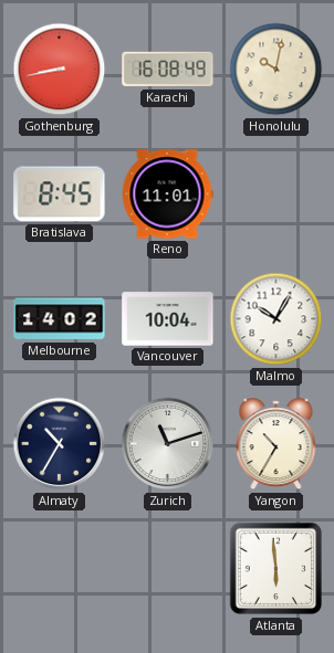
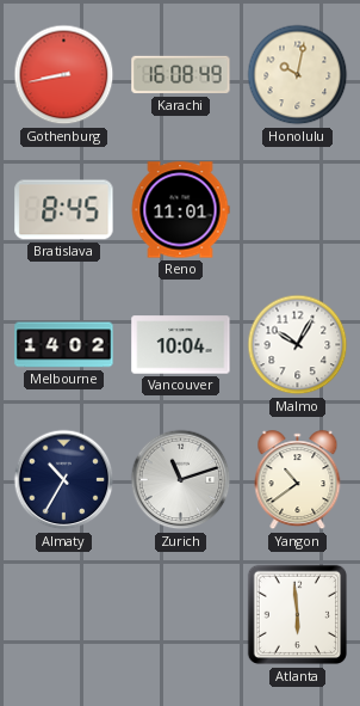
Yangon: 10:35 -> 10:39
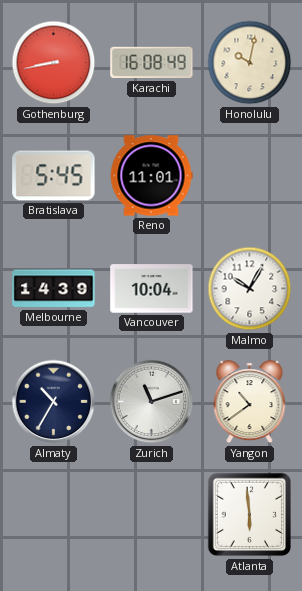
Bratislava: 8:45 -> 5:45
Melbourne: 14:02 -> 14:39
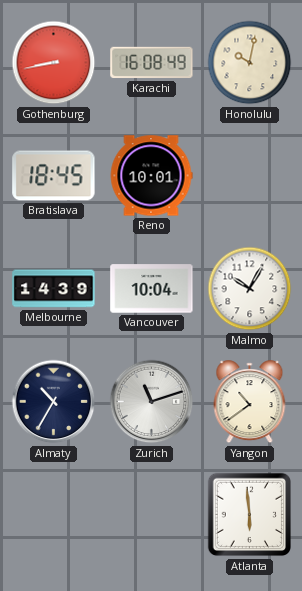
Bratislava: 5:45 -> 18:45
Reno: 11:01 -> 10:01
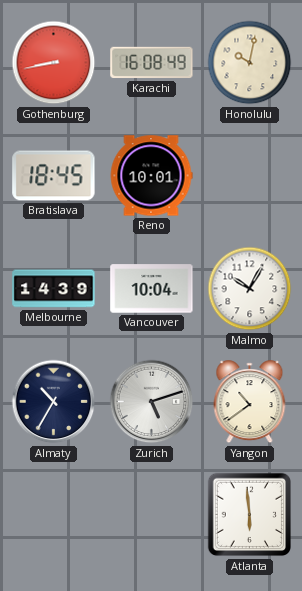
Zurich: 11:12 -> 5:12
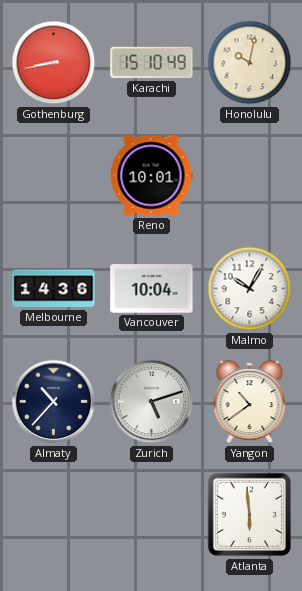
Karachi: 16:08 -> 15:10
Bratislava: 18:45 -> none
Melbourne: 14:39 -> 14:36
Almaty: 10:35 -> 10:37
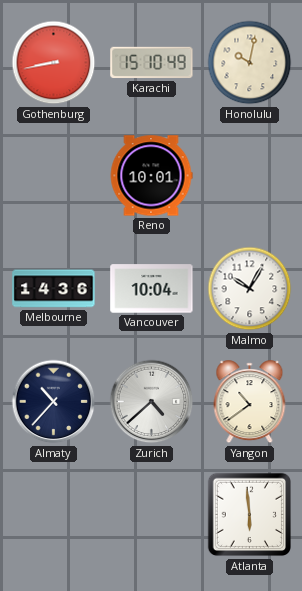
Zurich: 5:12 -> 4:38
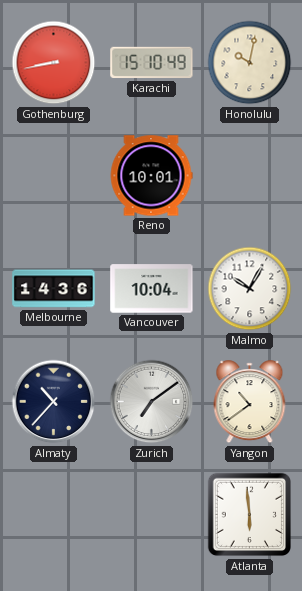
Zurich: 4:38 -> 7:09
